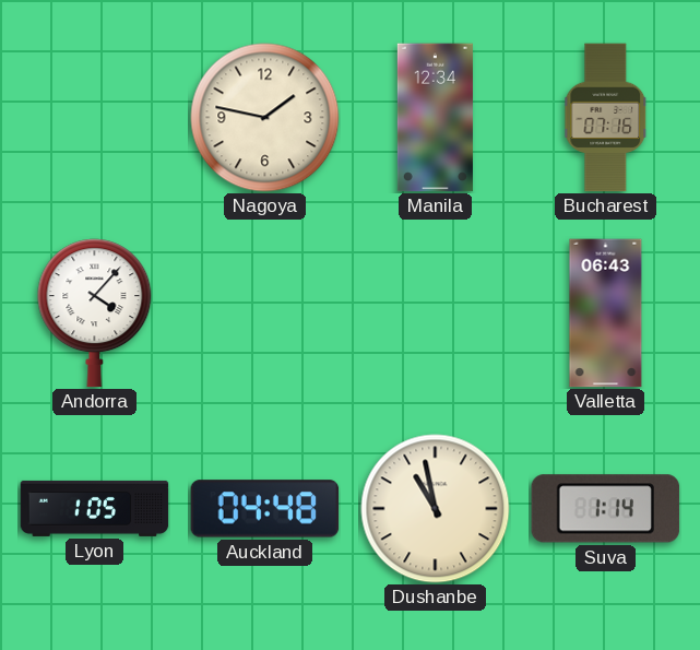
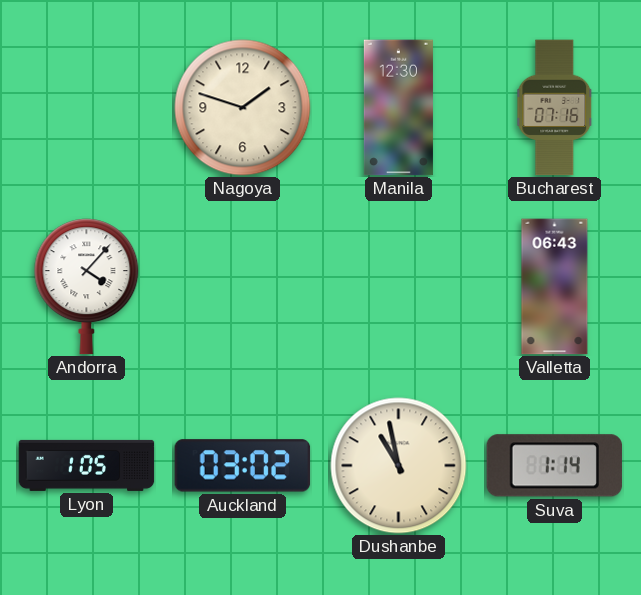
Nagoya: 1:47 -> 1:48
Manila: 12:34 -> 12:30
Auckland: 04:48 -> 03:02
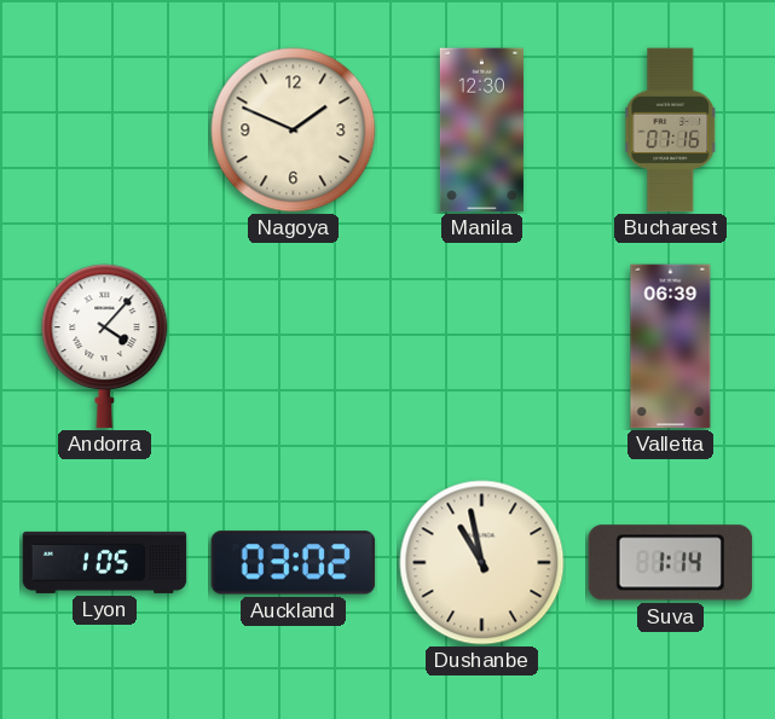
Nagoya: 1:48 -> 1:49
Valletta: 06:43 -> 06:39
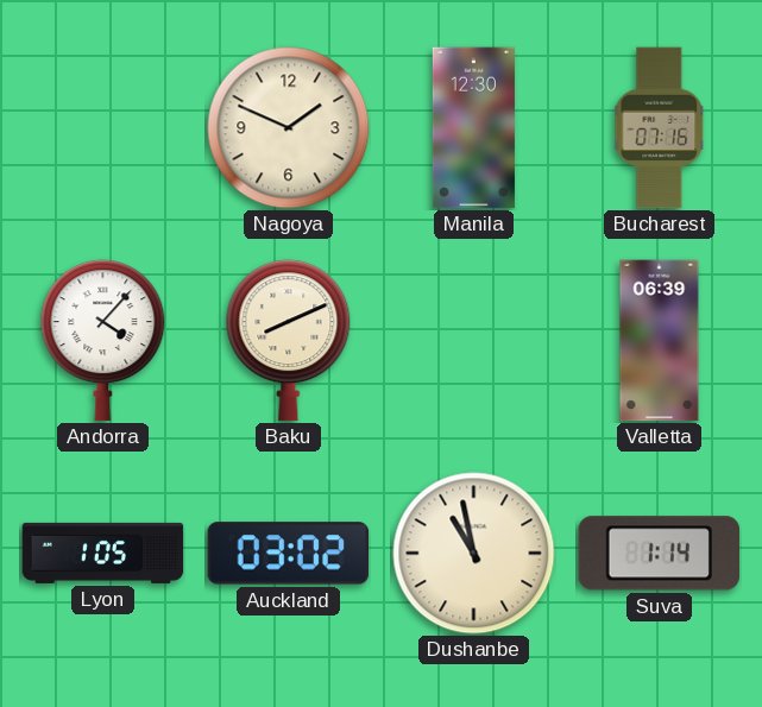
Baku: none -> 8:11
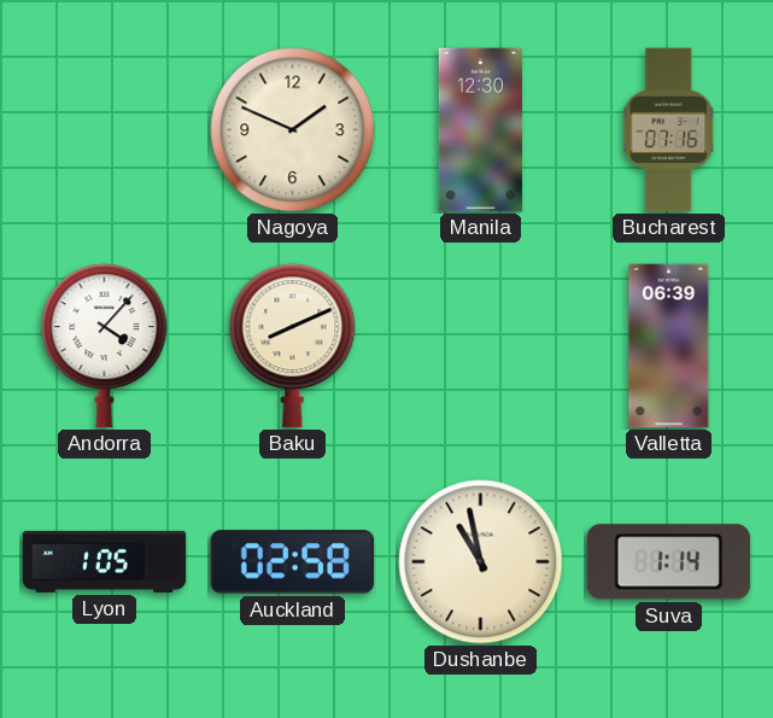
Auckland: 03:02 -> 02:58
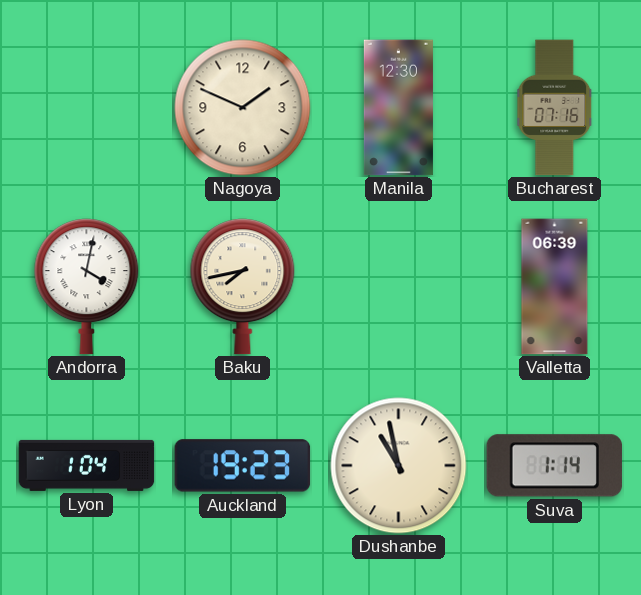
Andorra: 4:07 -> 4:02
Baku: 8:11 -> 7:43
Lyon: 1:05 -> 1:04
Auckland: 02:58 -> 19:23
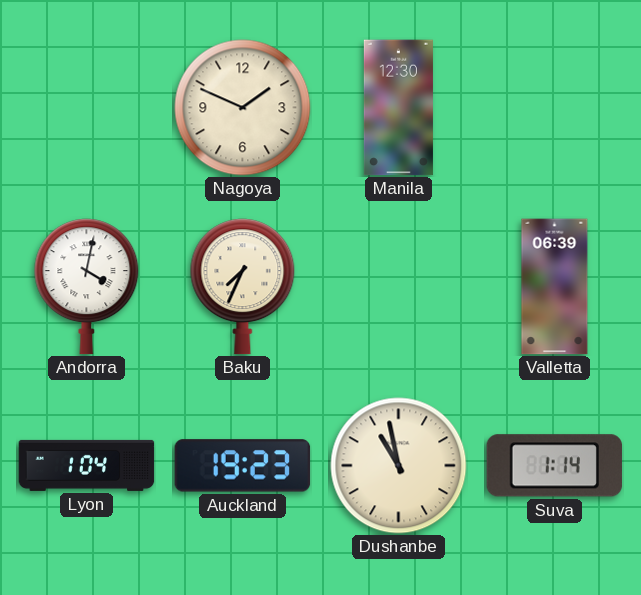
Bucharest: 07:16 -> none
Baku: 7:43 -> 7:34
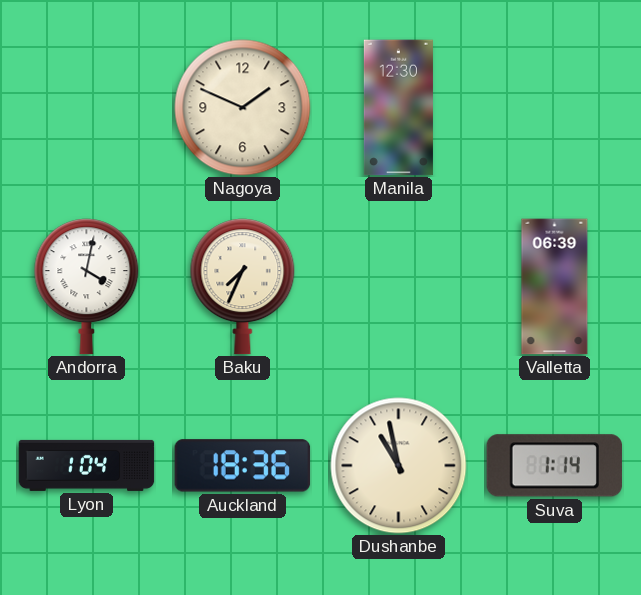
Auckland: 19:23 -> 18:36
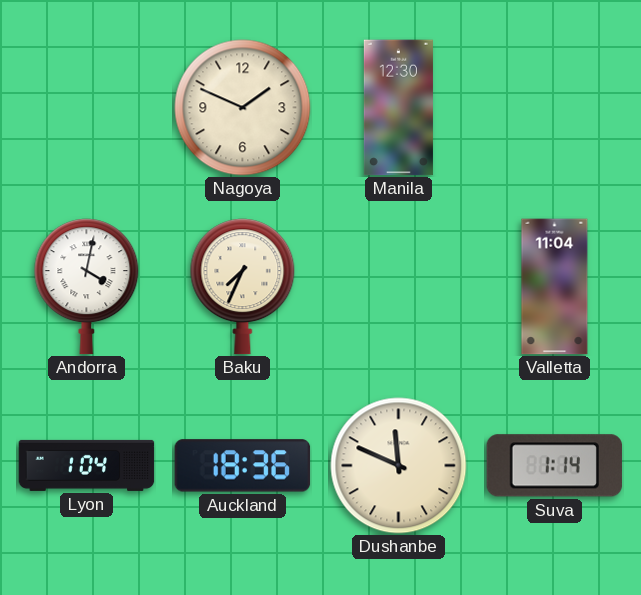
Valletta: 06:39 -> 11:04
Dushanbe: 10:58 -> 11:49
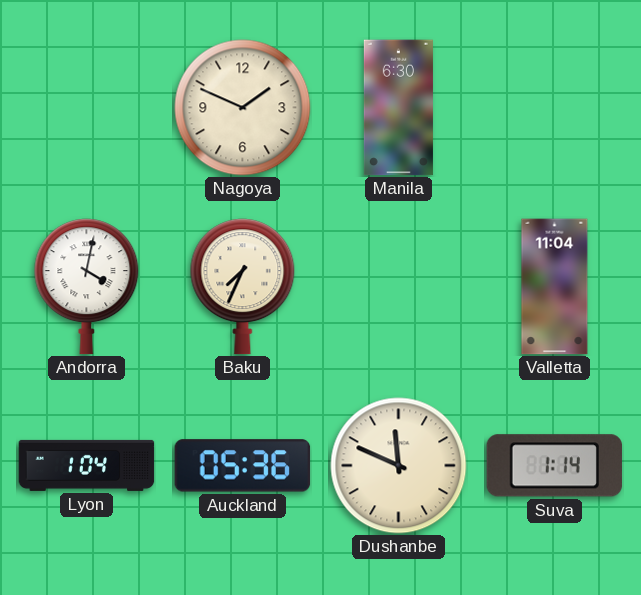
Manila: 12:30 -> 6:30
Auckland: 18:36 -> 05:36
